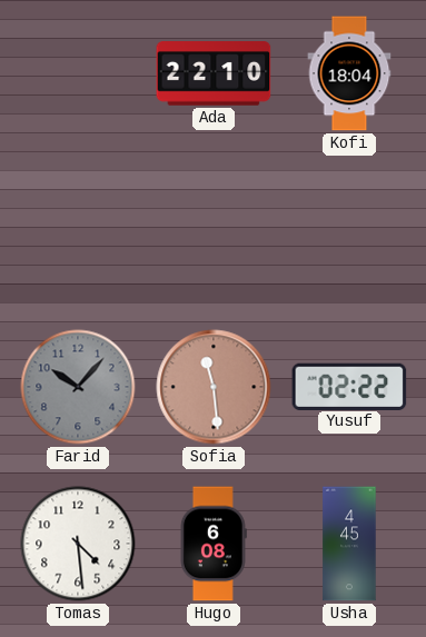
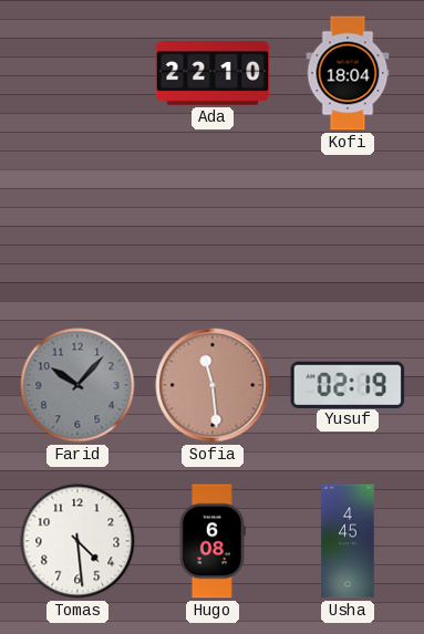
Yusuf: 02:22 -> 02:19
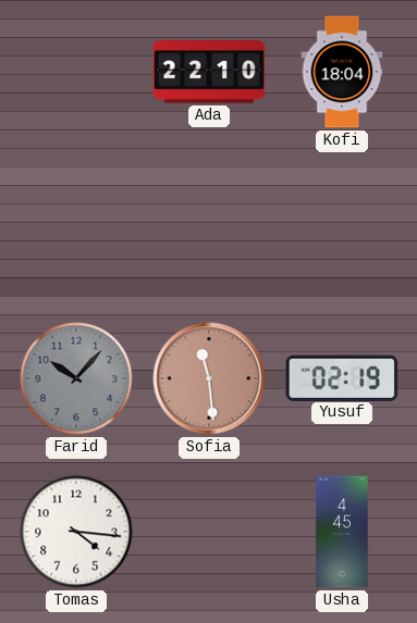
Tomas: 4:29 -> 4:16
Hugo: 6:08 -> none
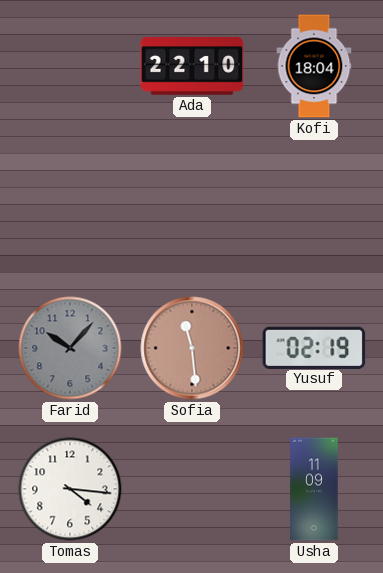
Usha: 4:45 -> 11:09
